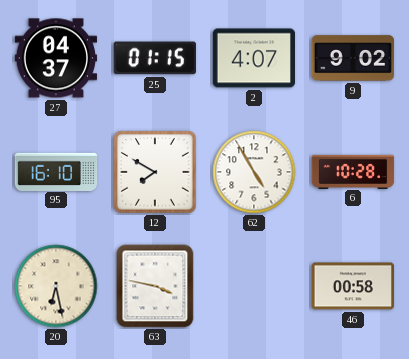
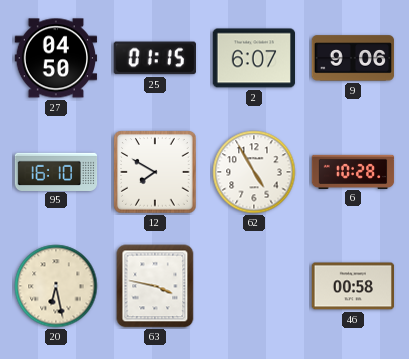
27: 04:37 -> 04:50
2: 4:07 -> 6:07
9: 9:02 -> 9:06
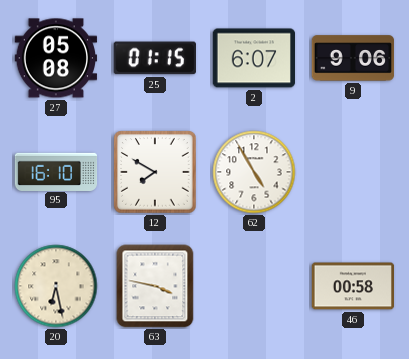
27: 04:50 -> 05:08
6: 10:28 -> none
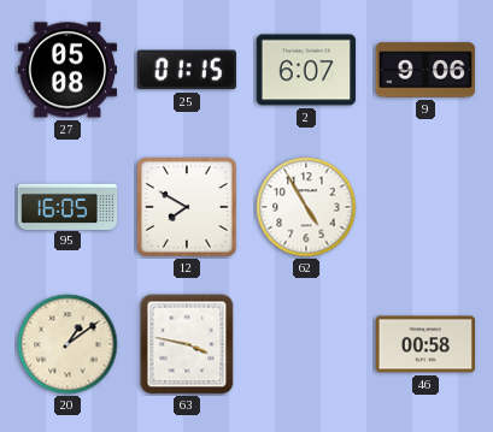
95: 16:10 -> 16:05
20: 6:28 -> 1:09
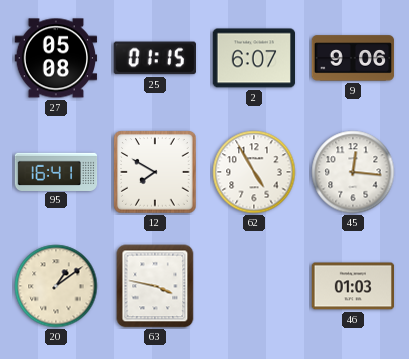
95: 16:05 -> 16:41
45: none -> 12:16
46: 00:58 -> 01:03
